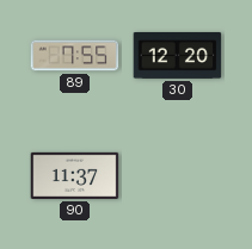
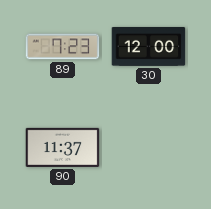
89: 7:55 -> 7:23
30: 12:20 -> 12:00
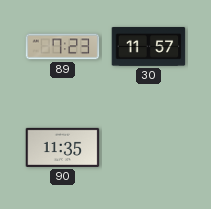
30: 12:00 -> 11:57
90: 11:37 -> 11:35
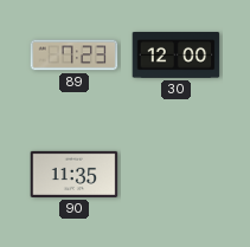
30: 11:57 -> 12:00
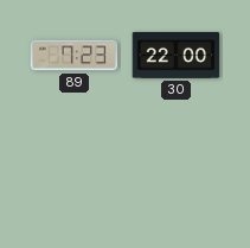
30: 12:00 -> 22:00
90: 11:35 -> none
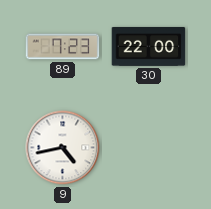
9: none -> 4:43
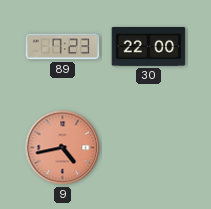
9 dial: white -> salmon
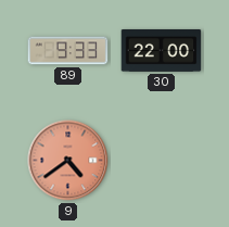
89: 7:23 -> 9:33
9: 4:43 -> 4:39
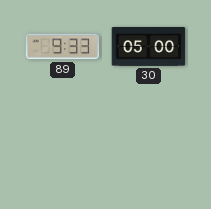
30: 22:00 -> 05:00
9: 4:39 -> none
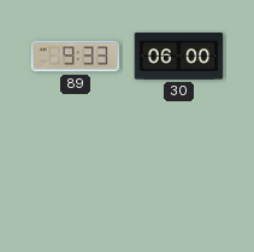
30: 05:00 -> 06:00
